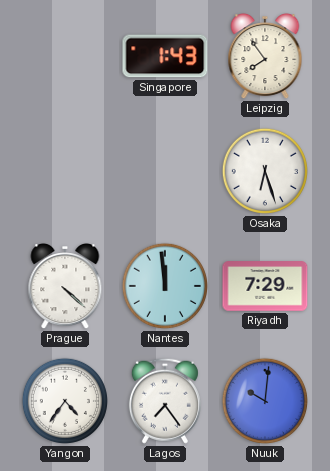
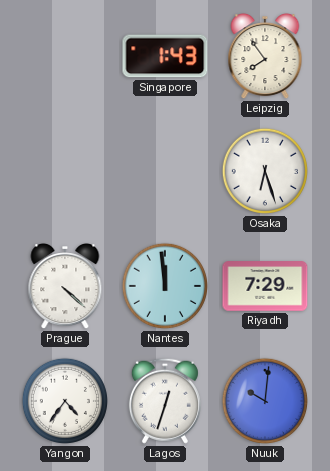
Lagos: 7:24 -> 12:33
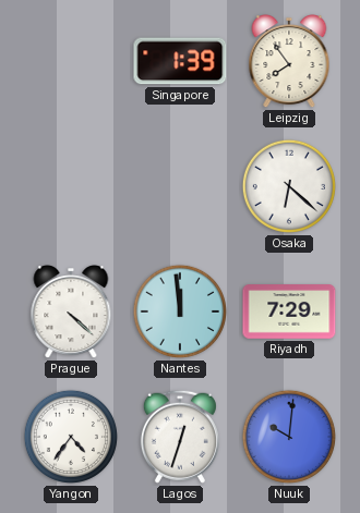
Singapore: 1:43 -> 1:39
Osaka: 6:27 -> 6:22
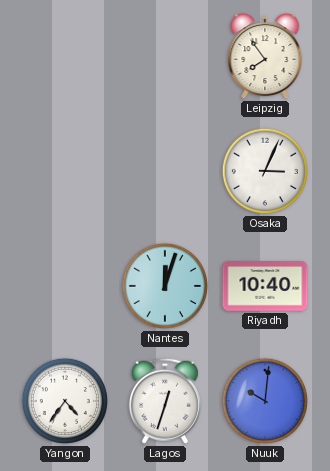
Singapore: 1:39 -> none
Osaka: 6:22 -> 3:04
Prague: 4:22 -> none
Nantes: 11:59 -> 12:03
Riyadh: 7:29 -> 10:40
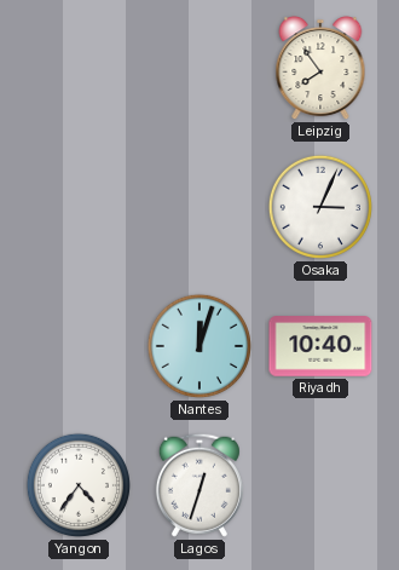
Nuuk: 10:01 -> none
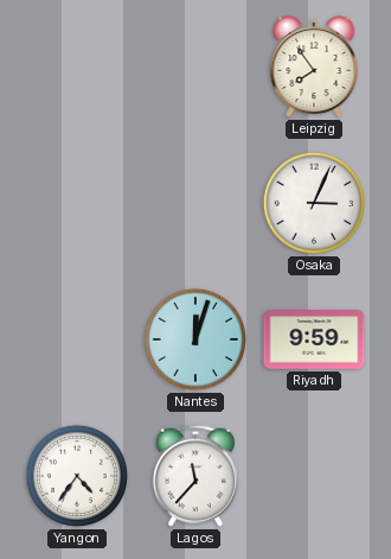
Riyadh: 10:40 -> 9:59
Lagos: 12:33 -> 11:37
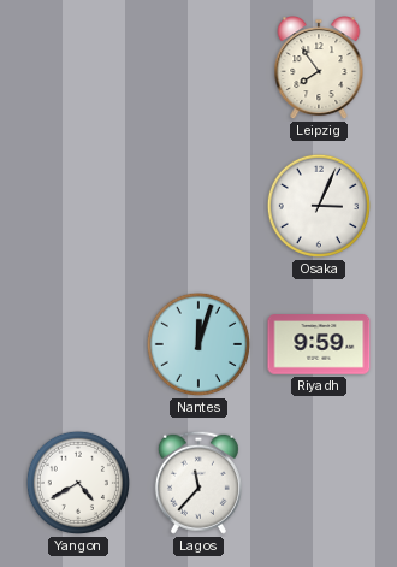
Yangon: 4:36 -> 4:40
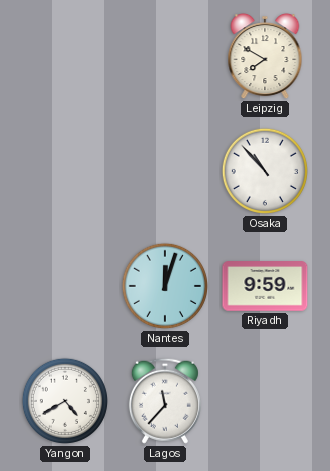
Leipzig: 7:54 -> 7:50
Osaka: 3:04 -> 10:53
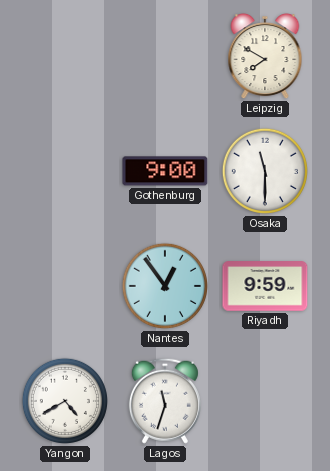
Gothenburg: none -> 9:00
Osaka: 10:53 -> 11:30
Nantes: 12:03 -> 12:54
Lagos: 11:37 -> 11:33
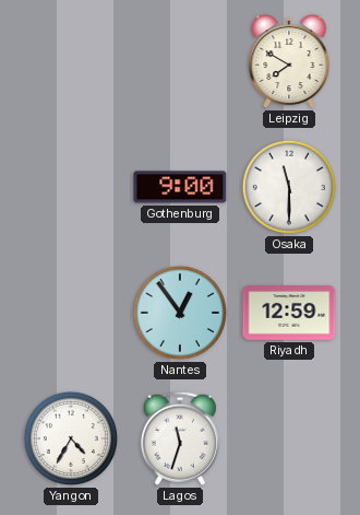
Riyadh: 9:59 -> 12:59
Yangon: 4:40 -> 4:35
